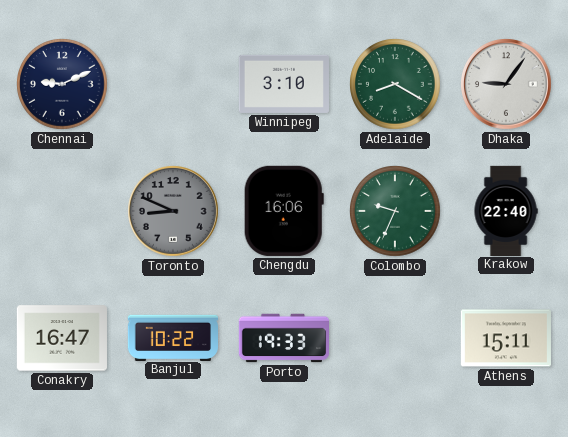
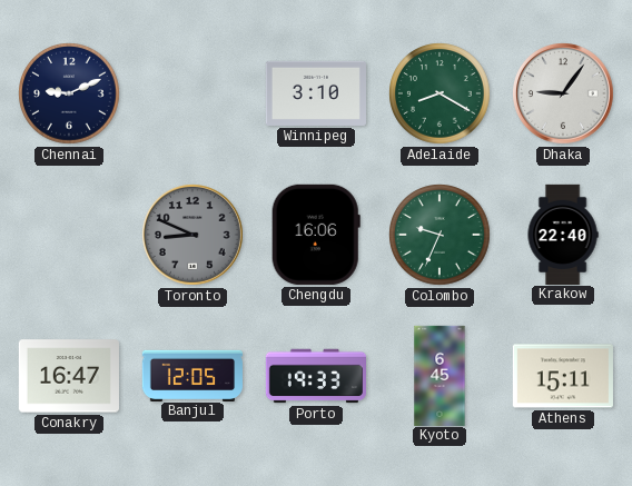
Banjul: 10:22 -> 12:05
Kyoto: none -> 6:45
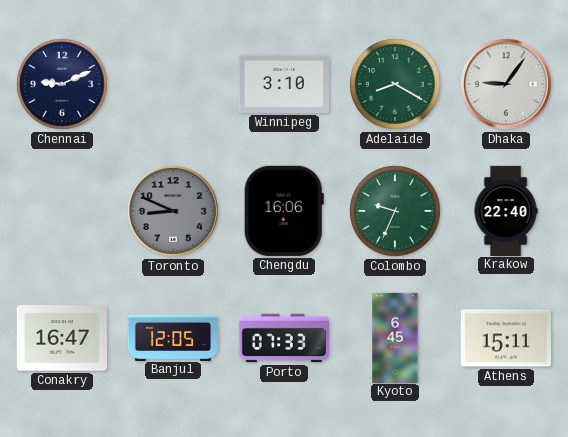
Porto: 19:33 -> 07:33
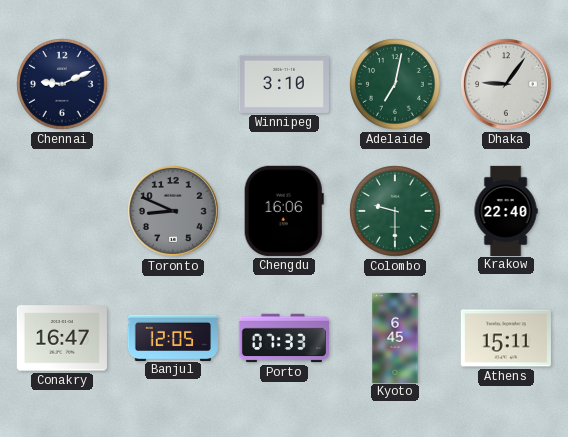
Adelaide: 8:20 -> 7:02
Colombo: 9:34 -> 9:30
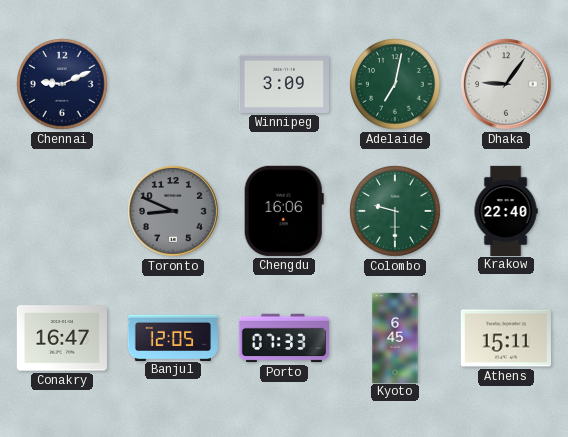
Winnipeg: 3:10 -> 3:09
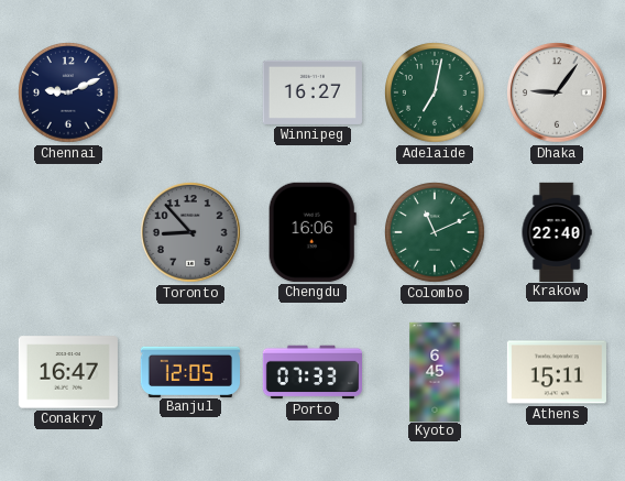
Winnipeg: 3:09 -> 16:27
Toronto: 8:49 -> 8:53
Colombo: 9:30 -> 11:11
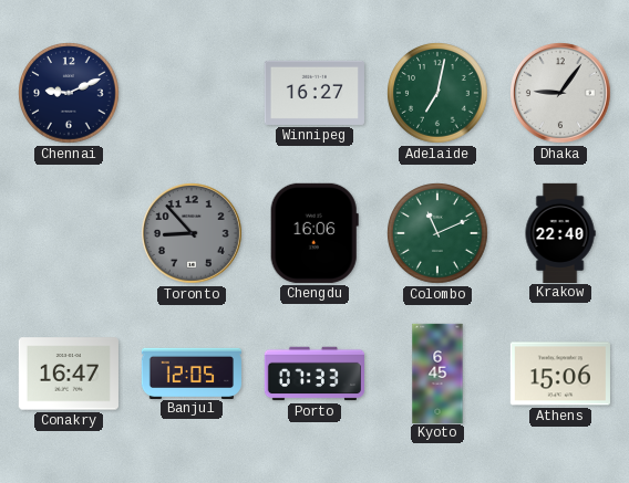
Athens: 15:11 -> 15:06
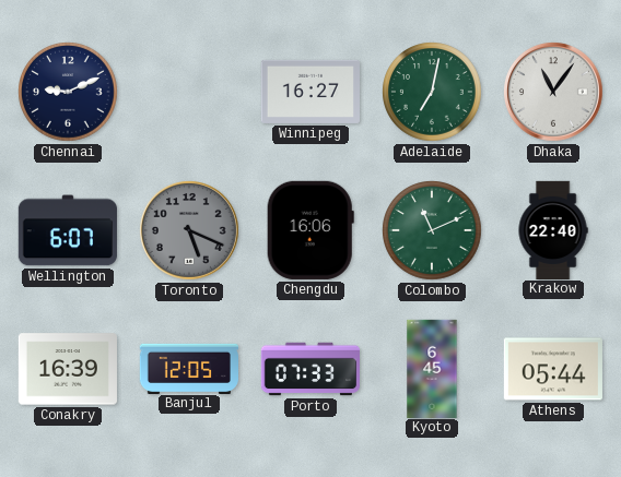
Dhaka: 9:06 -> 11:06
Wellington: none -> 6:07
Toronto: 8:53 -> 5:19
Conakry: 16:47 -> 16:39
Athens: 15:06 -> 05:44
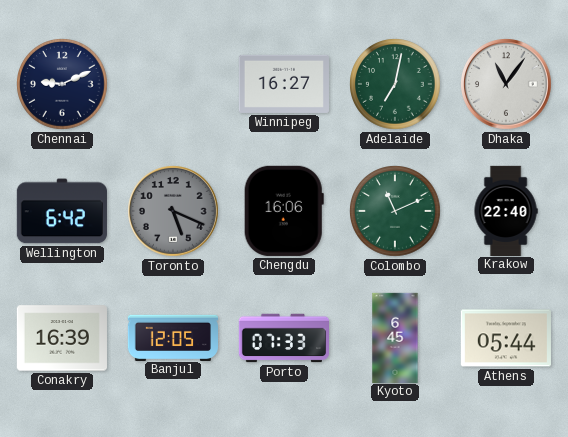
Wellington: 6:07 -> 6:42
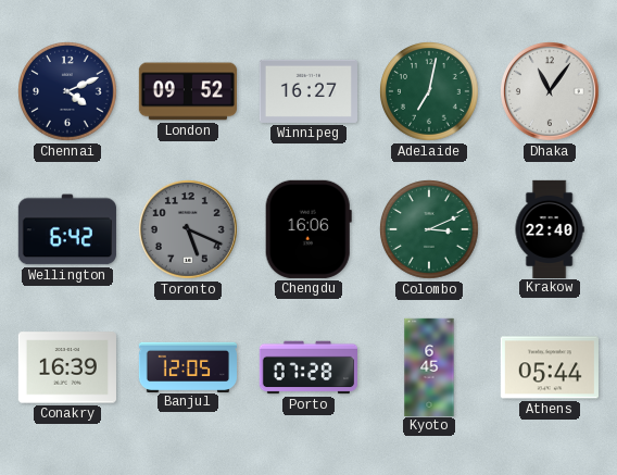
Chennai: 9:11 -> 4:11
London: none -> 09:52
Colombo: 11:11 -> 3:11
Porto: 07:33 -> 07:28
